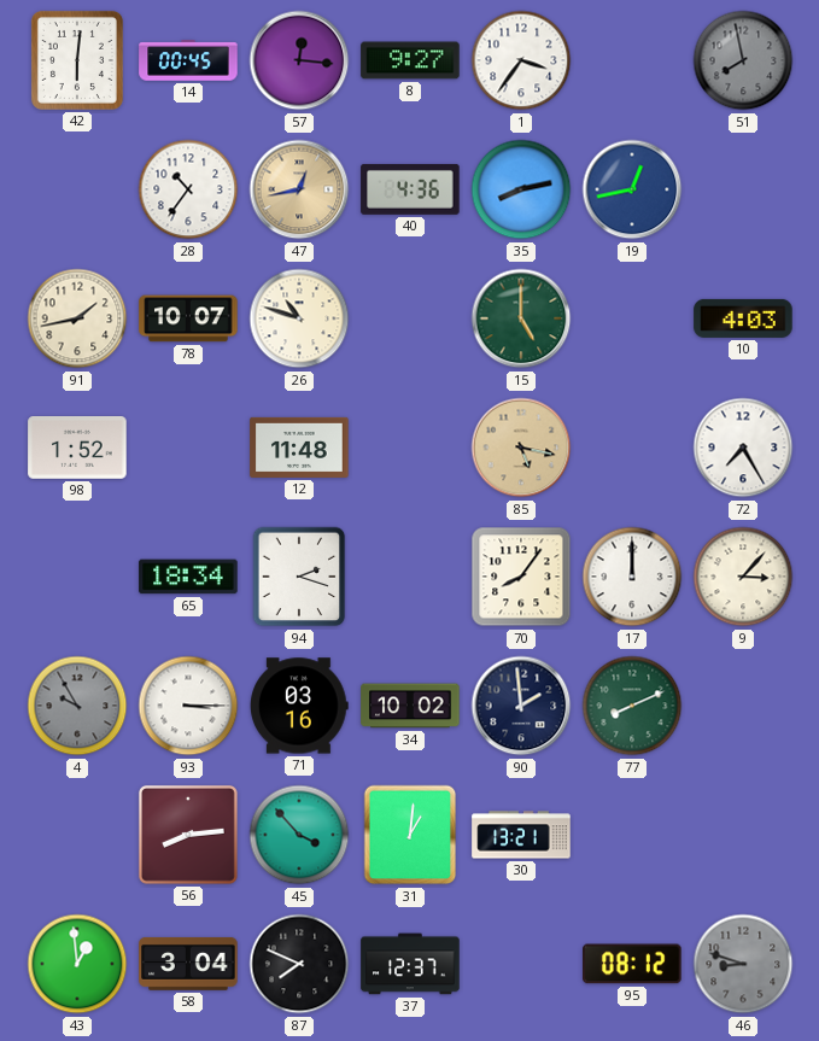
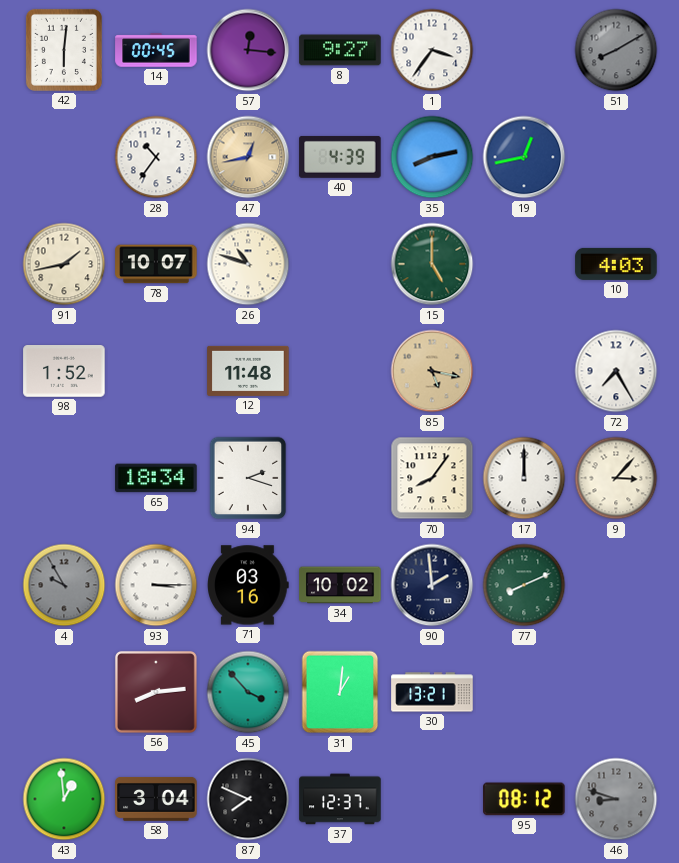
51: 7:58 -> 8:10
40: 4:36 -> 4:39
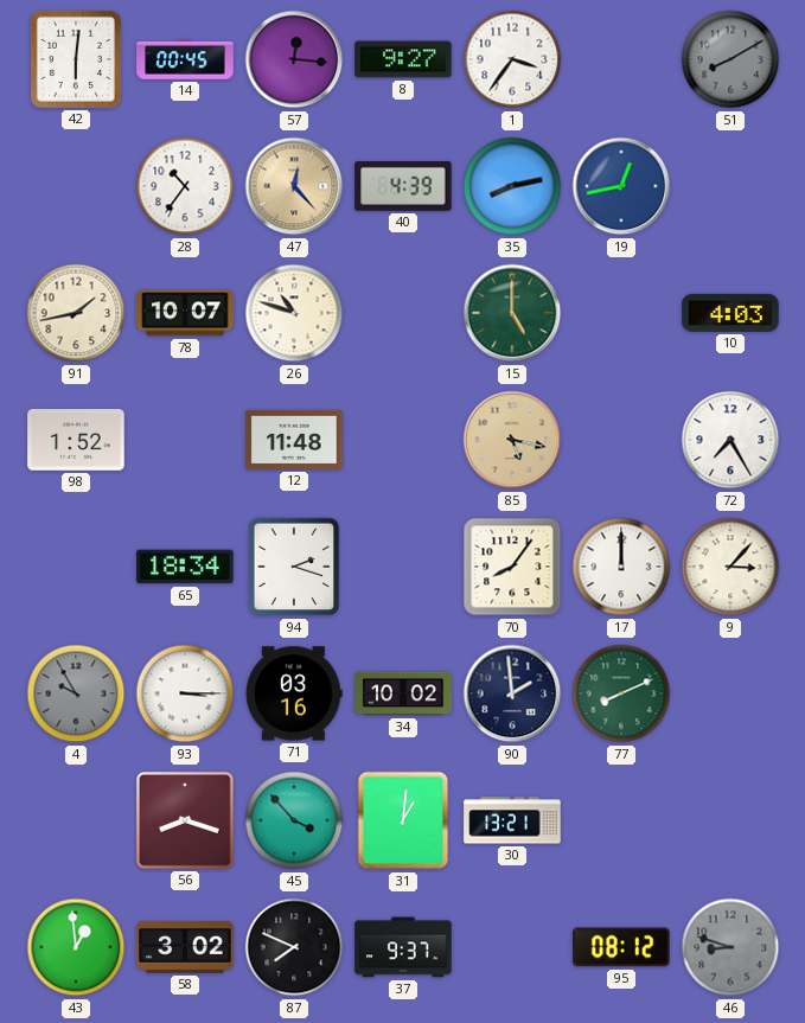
47: 12:43 -> 12:23
56: 8:14 -> 8:18
58: 3:04 -> 3:02
37: 12:37 -> 9:37
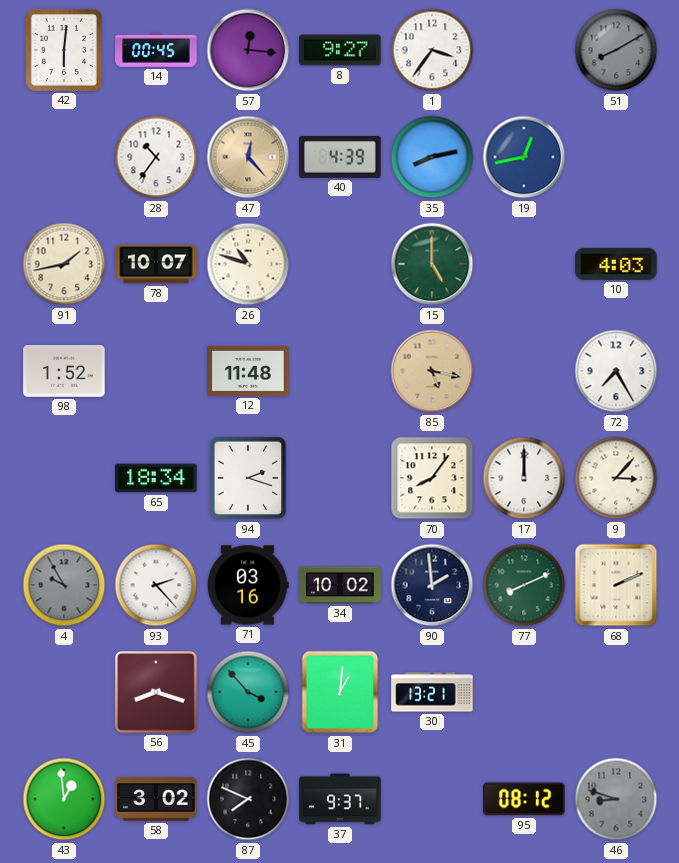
93: 3:15 -> 2:23
68: none -> 2:11
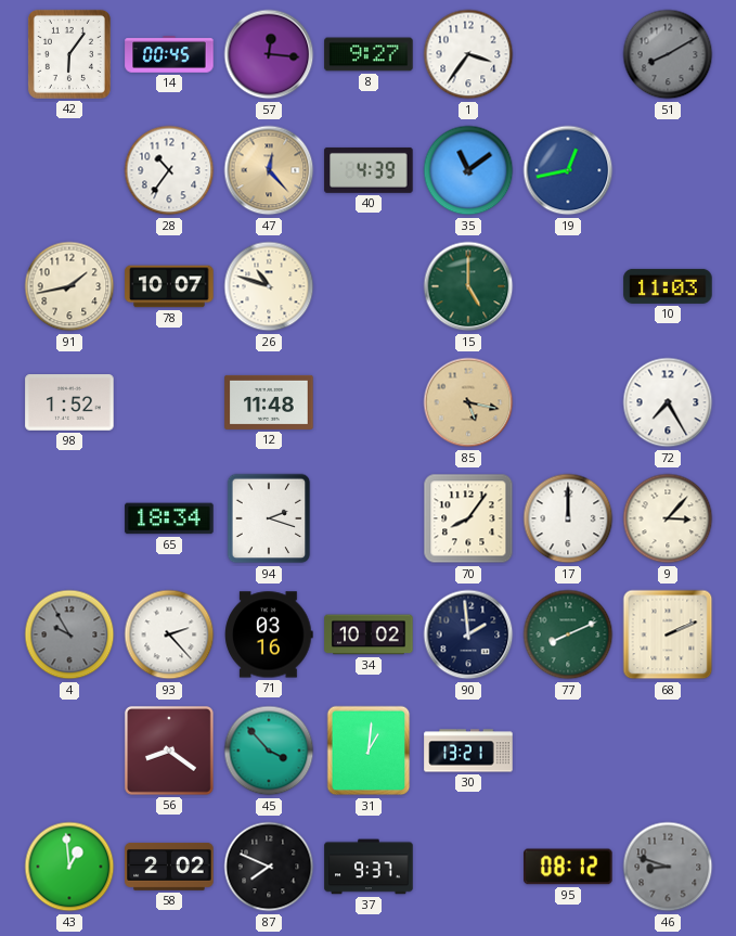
42: 6:01 -> 6:06
35: 8:13 -> 11:09
10: 4:03 -> 11:03
56: 8:18 -> 8:21
58: 3:02 -> 2:02
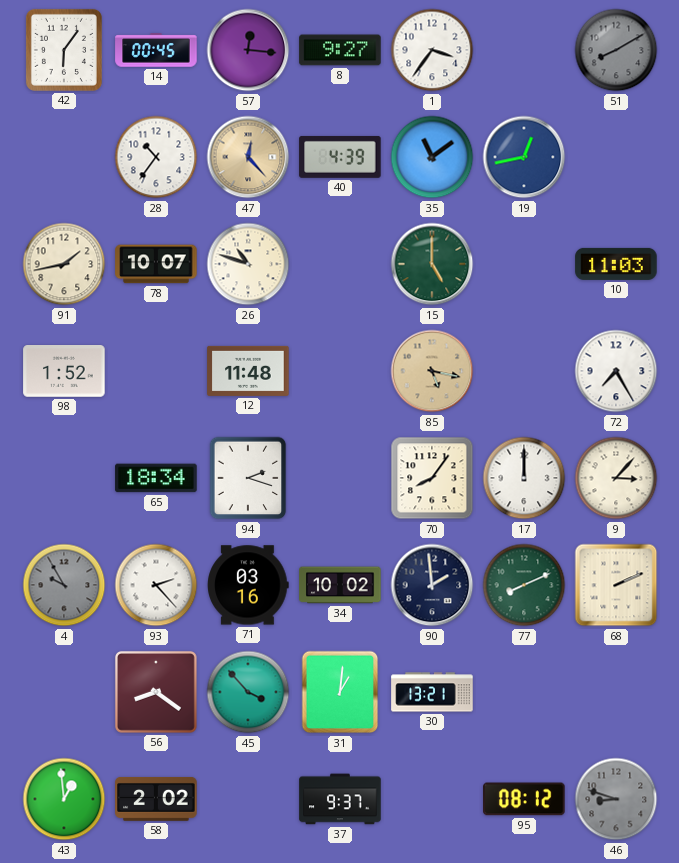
87: 7:49 -> none
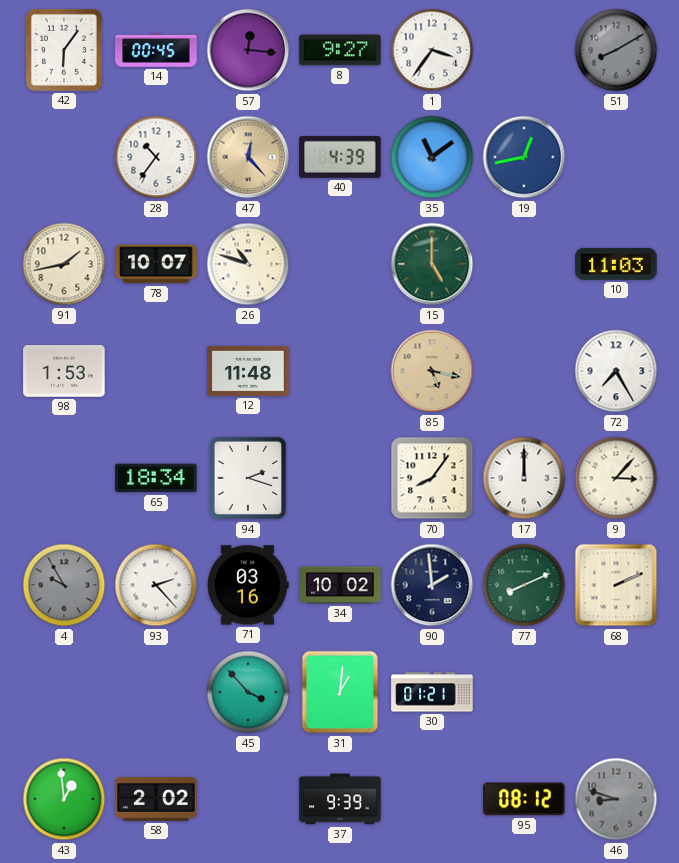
98: 1:52 -> 1:53
56: 8:21 -> none
30: 13:21 -> 01:21
37: 9:37 -> 9:39
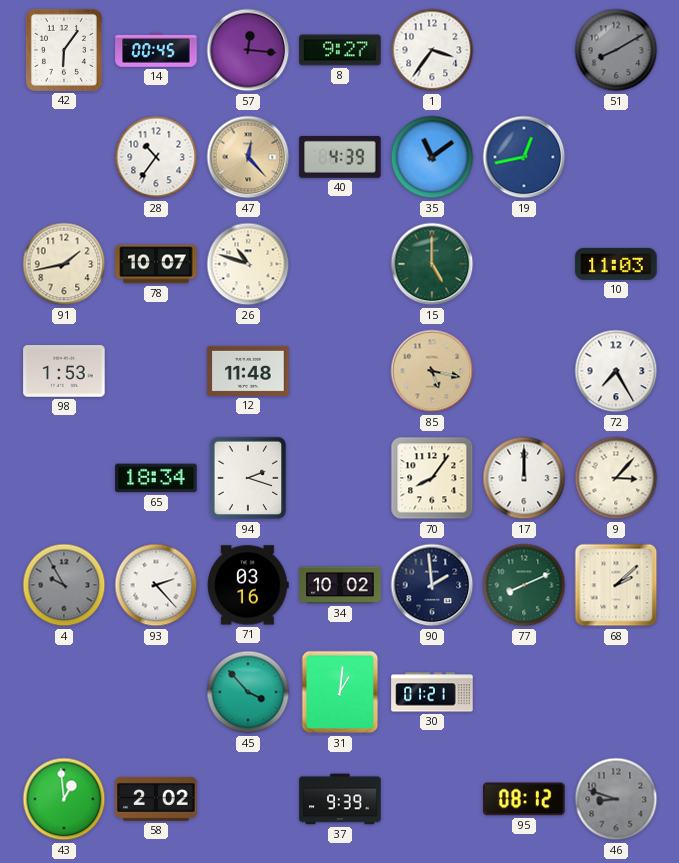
68: 2:11 -> 2:08
